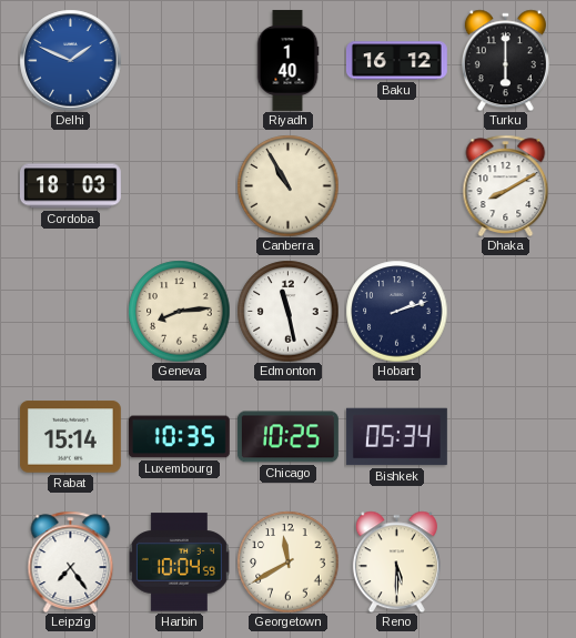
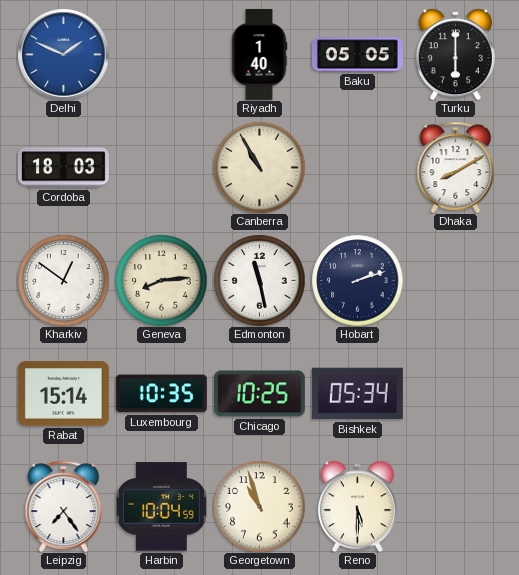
Baku: 16:12 -> 05:05
Kharkiv: none -> 12:51
Georgetown: 11:40 -> 10:57
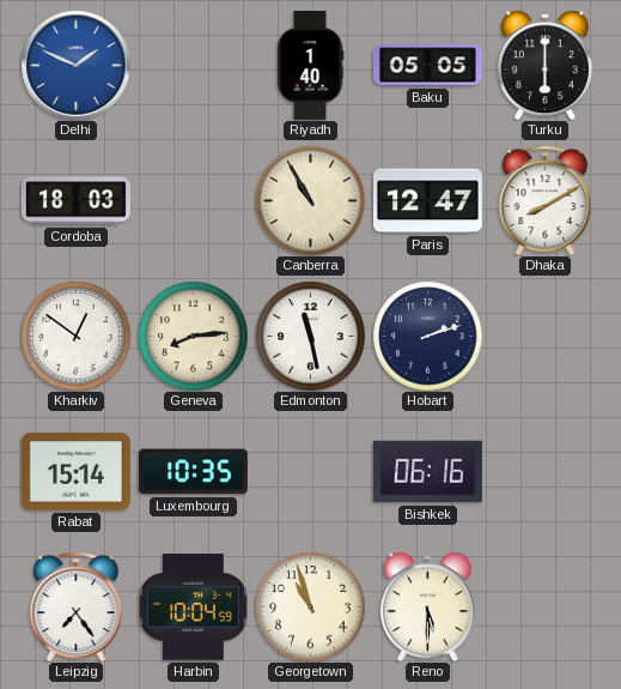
Paris: none -> 12:47
Chicago: 10:25 -> none
Bishkek: 05:34 -> 06:16
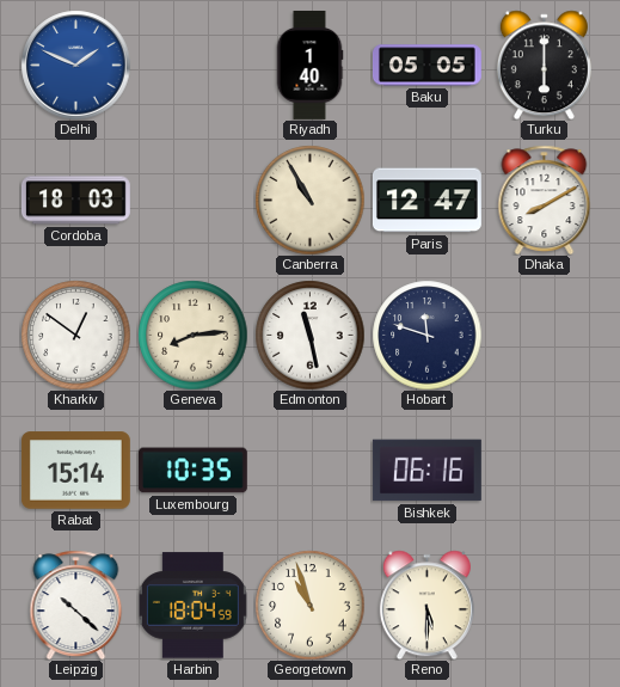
Hobart: 2:12 -> 11:48
Leipzig: 7:24 -> 10:22
Harbin: 10:04 -> 18:04
